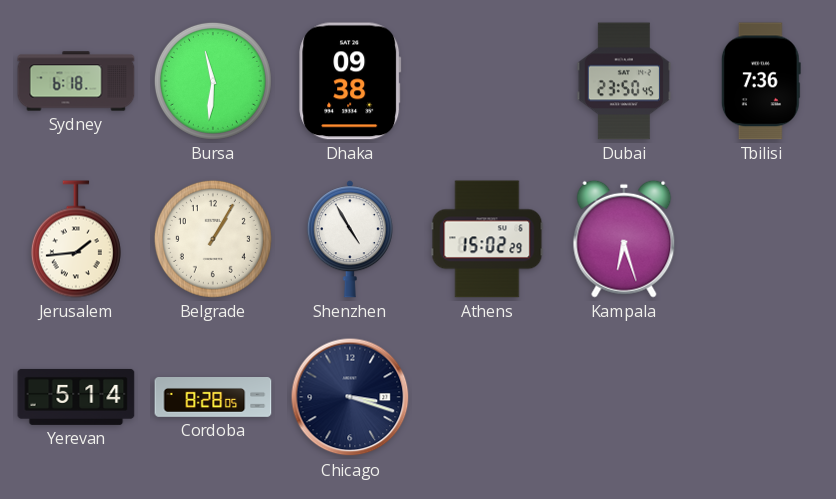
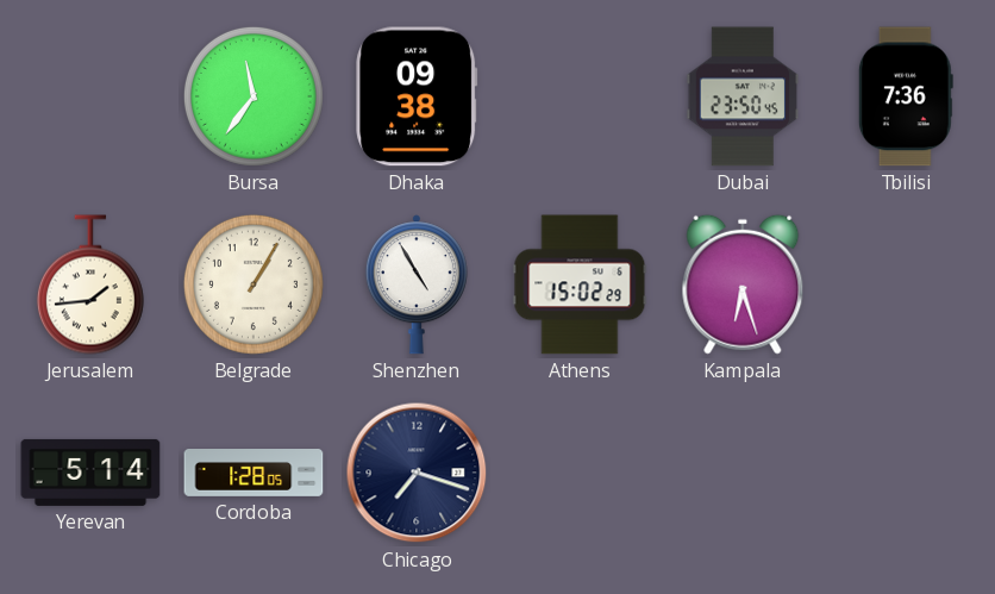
Sydney: 6:18 -> none
Bursa: 11:31 -> 11:36
Cordoba: 8:28 -> 1:28
Chicago: 3:18 -> 7:18
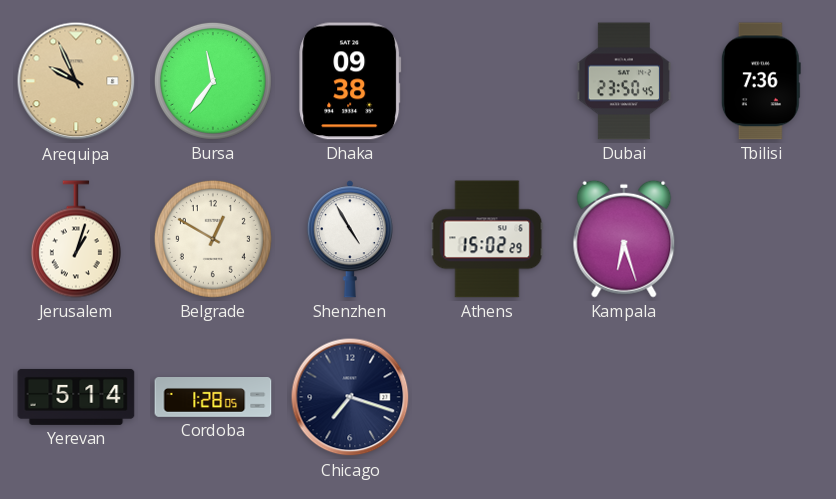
Arequipa: none -> 9:56
Jerusalem: 1:44 -> 1:03
Belgrade: 1:05 -> 12:50
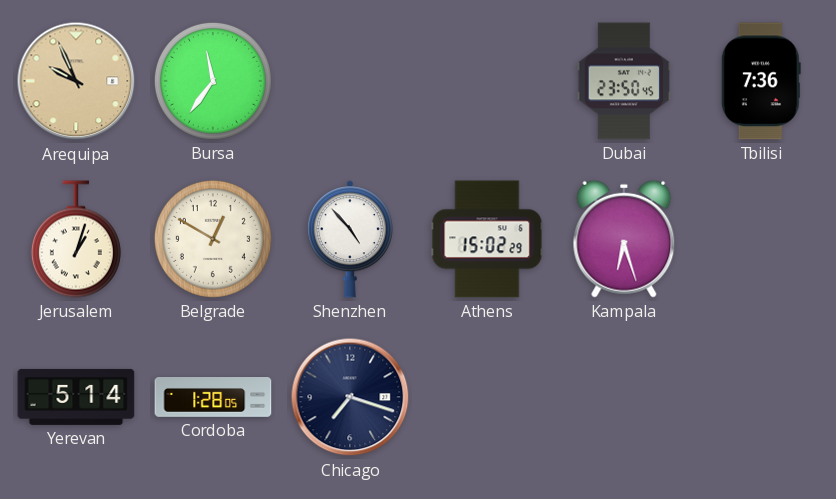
Dhaka: 09:38 -> none
Shenzhen: 4:55 -> 4:53
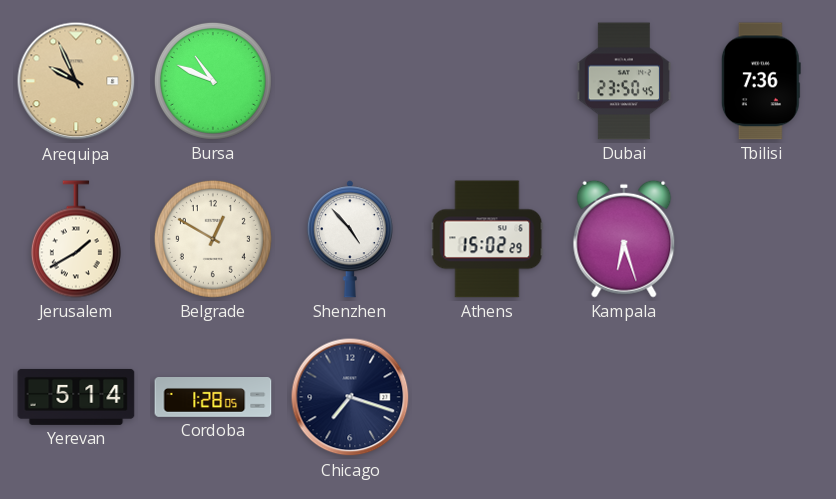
Bursa: 11:36 -> 10:49
Jerusalem: 1:03 -> 1:40
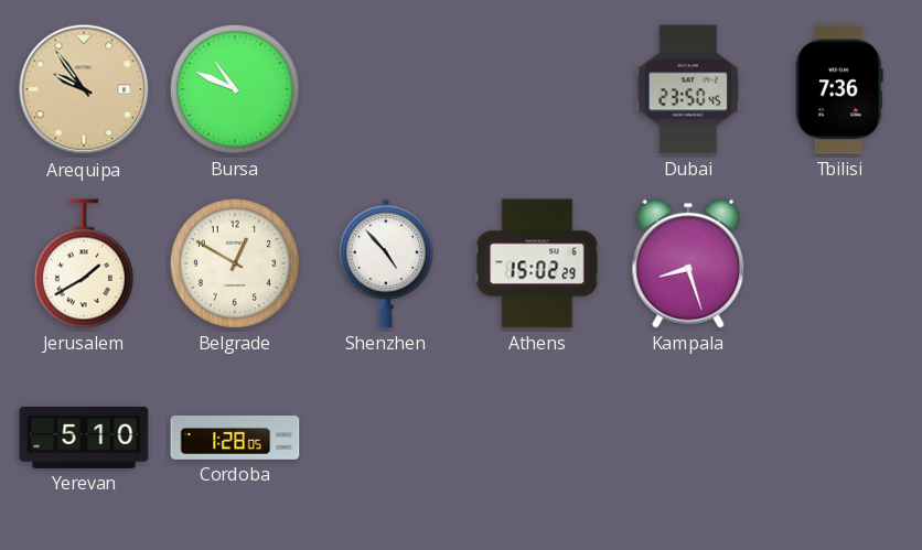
Arequipa: 9:56 -> 9:54
Kampala: 6:27 -> 8:27
Yerevan: 5:14 -> 5:10
Chicago: 7:18 -> none
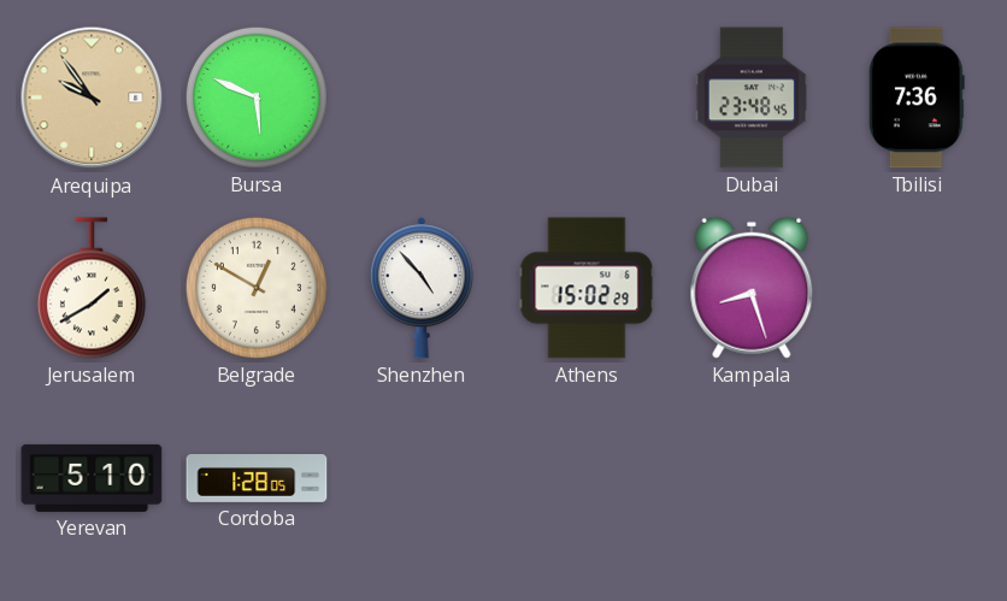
Bursa: 10:49 -> 5:49
Dubai: 23:50 -> 23:48
